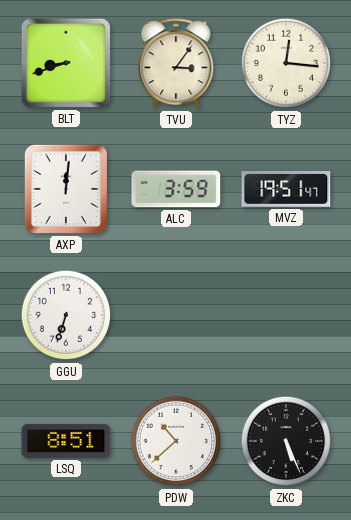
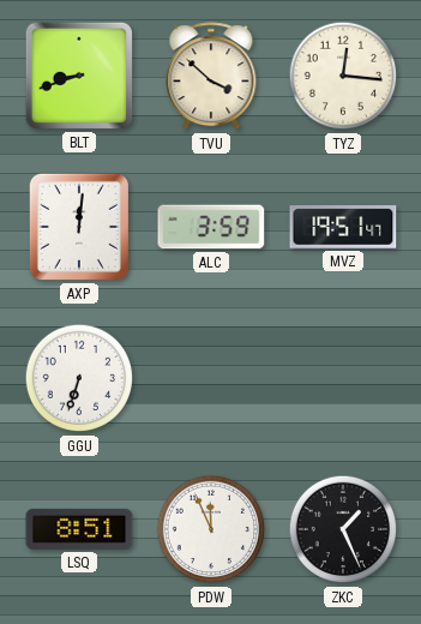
TVU: 3:06 -> 3:52
PDW: 10:38 -> 11:56
ZKC: 5:26 -> 1:26
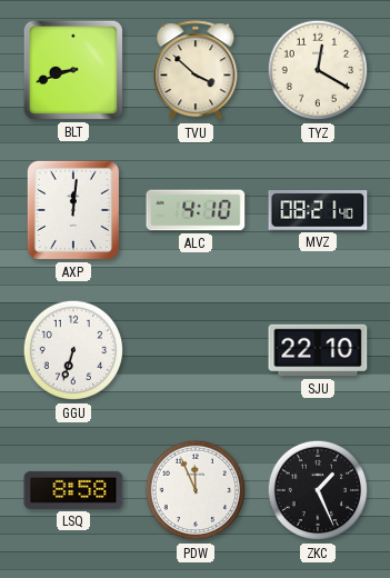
TYZ: 12:16 -> 12:20
ALC: 3:59 -> 4:10
MVZ: 19:51 -> 08:21
SJU: none -> 22:10
LSQ: 8:51 -> 8:58
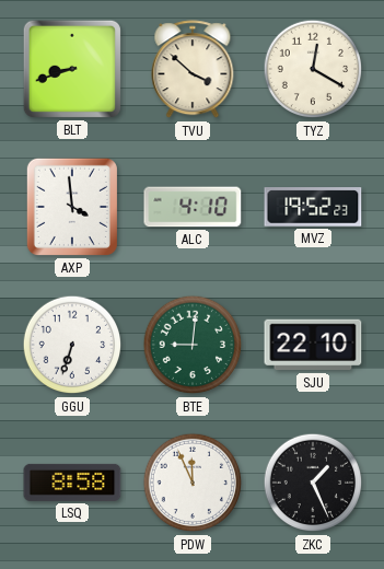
AXP: 12:01 -> 3:59
MVZ: 08:21 -> 19:52
BTE: none -> 9:01
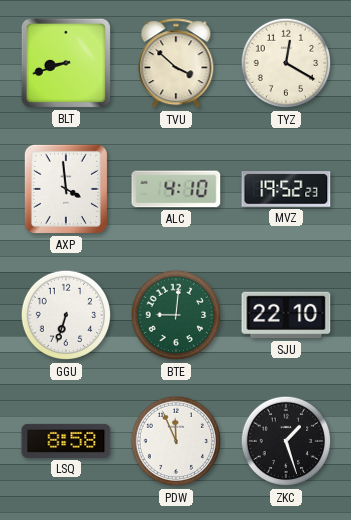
ZKC: 1:26 -> 1:27
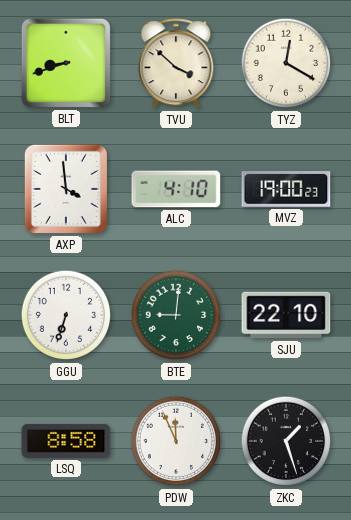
MVZ: 19:52 -> 19:00
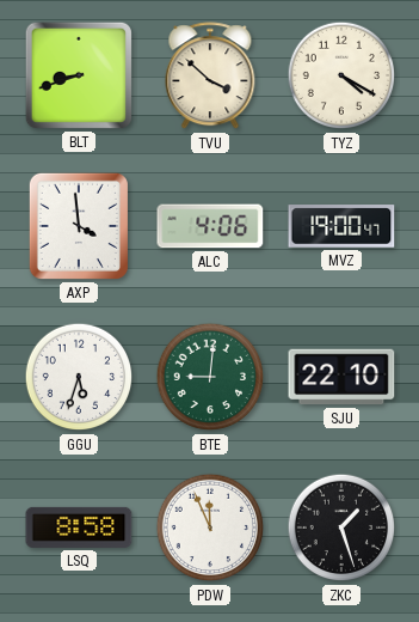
TYZ: 12:20 -> 4:20
ALC: 4:10 -> 4:06
MVZ: 19:00:23 -> 19:00:47
GGU: 6:33 -> 5:33
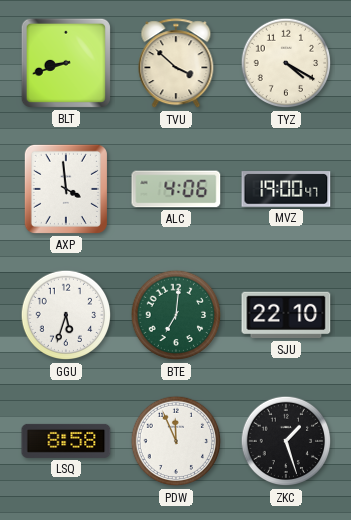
BTE: 9:01 -> 7:01
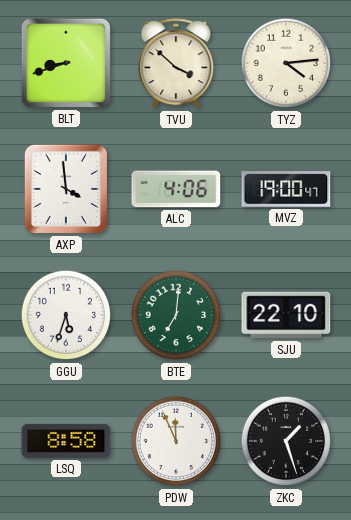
TYZ: 4:20 -> 4:14
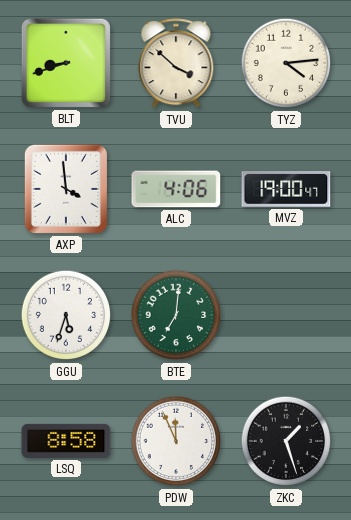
SJU: 22:10 -> none
